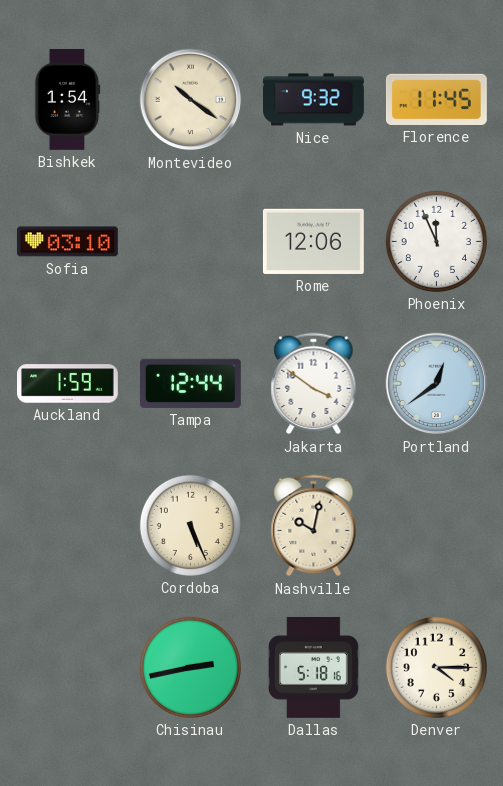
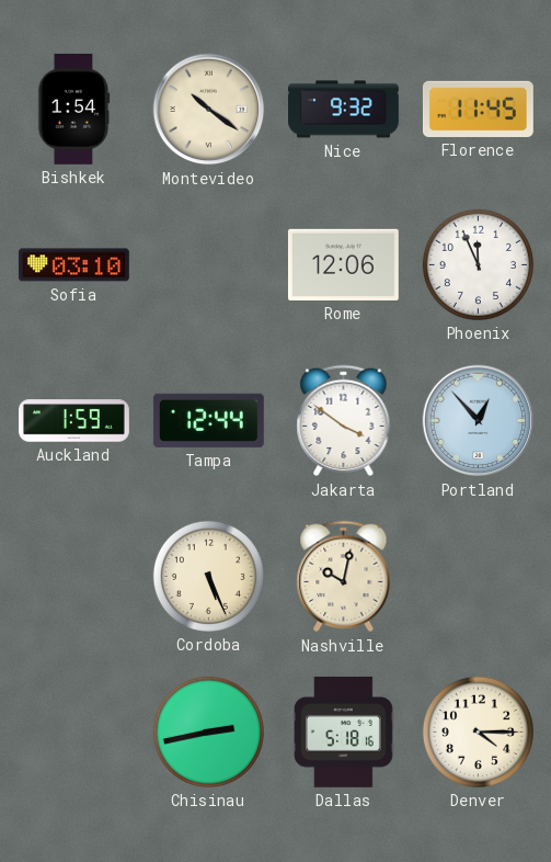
Portland: 12:39 -> 12:53
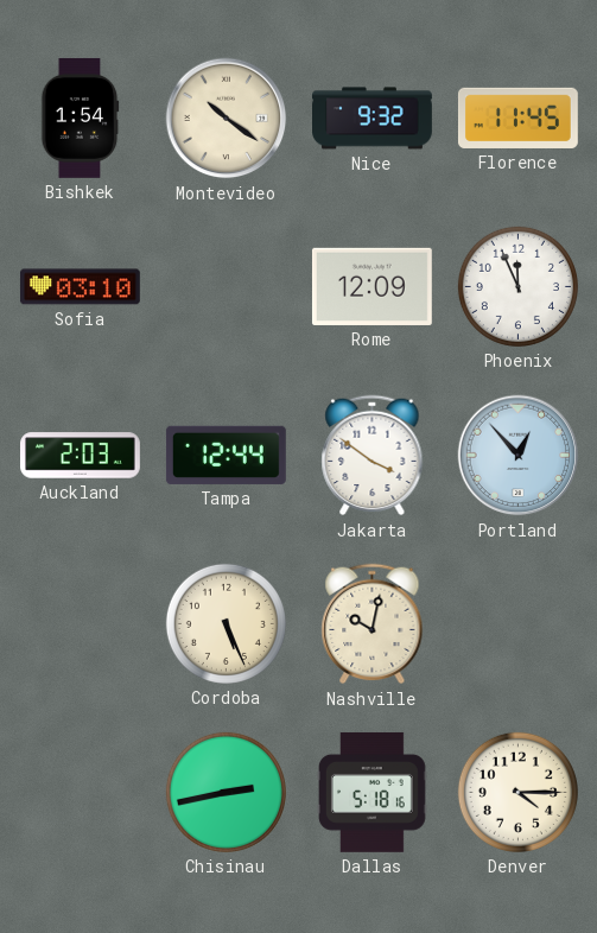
Rome: 12:06 -> 12:09
Auckland: 1:59 -> 2:03
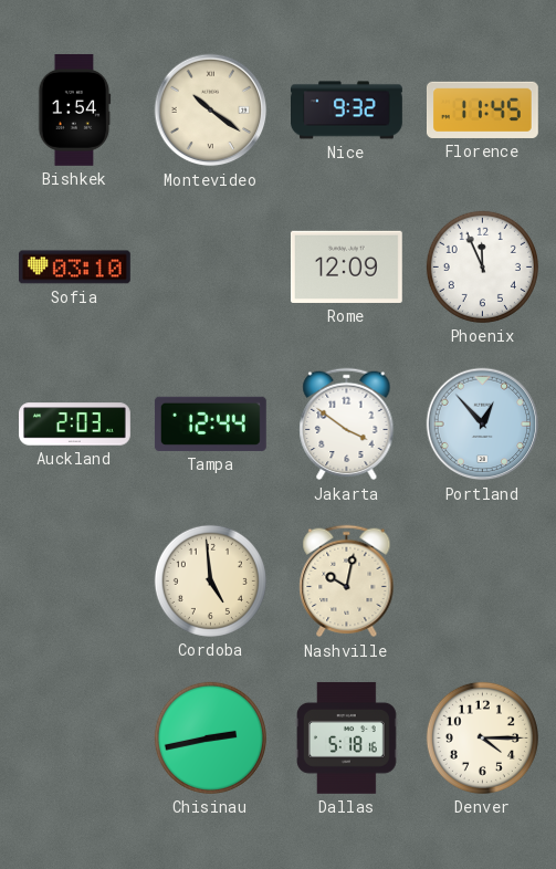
Cordoba: 5:26 -> 4:59
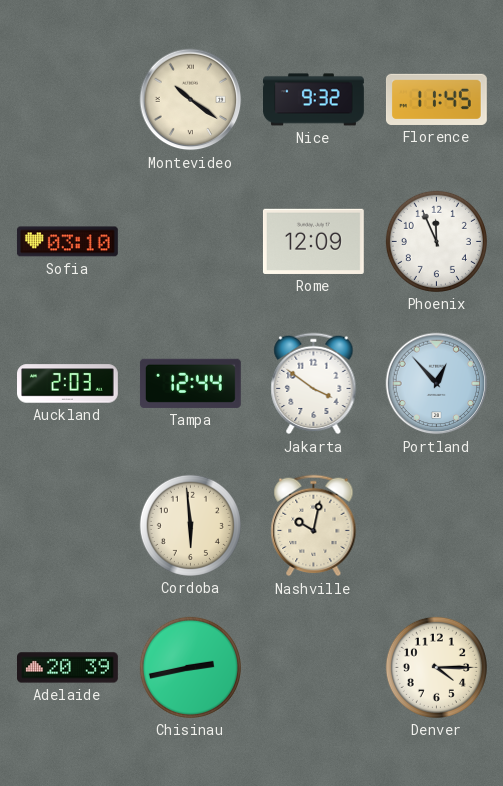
Bishkek: 1:54 -> none
Cordoba: 4:59 -> 5:59
Adelaide: none -> 20:39
Dallas: 5:18 -> none
